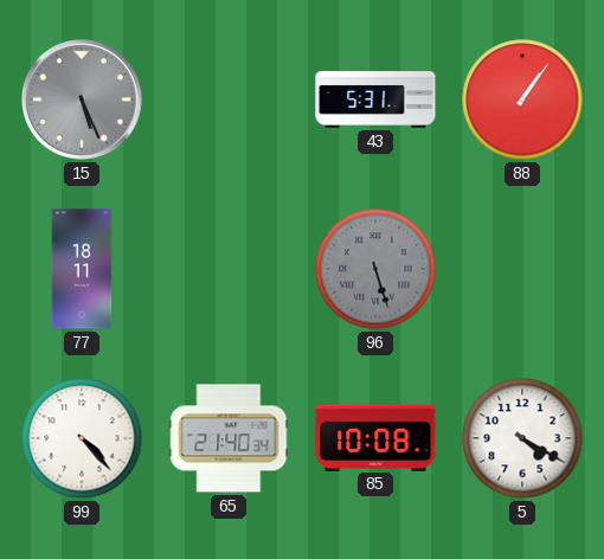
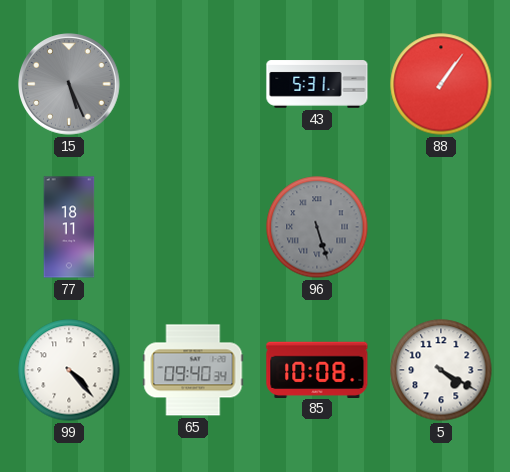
65: 21:40 -> 09:40
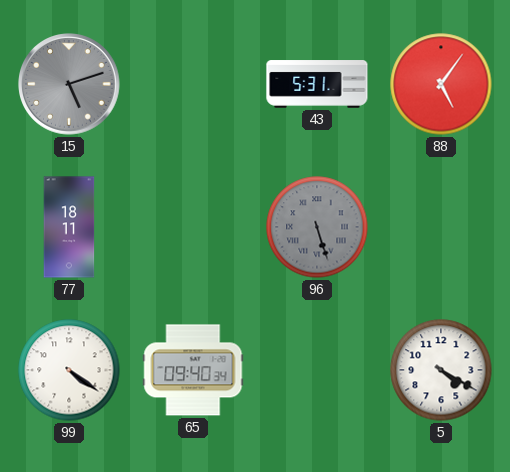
15: 5:26 -> 5:12
88: 1:06 -> 5:06
99: 4:23 -> 4:21
85: 10:08 -> none
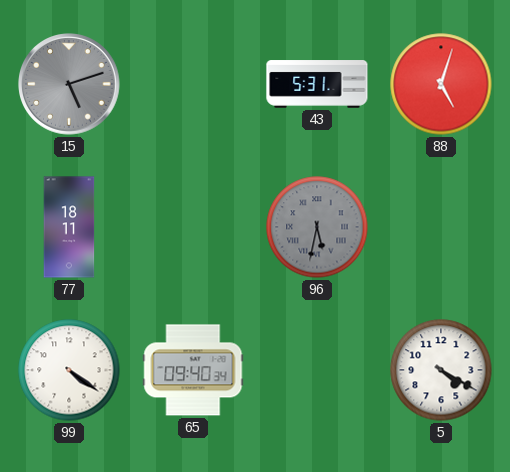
88: 5:06 -> 5:03
96: 5:27 -> 5:32
